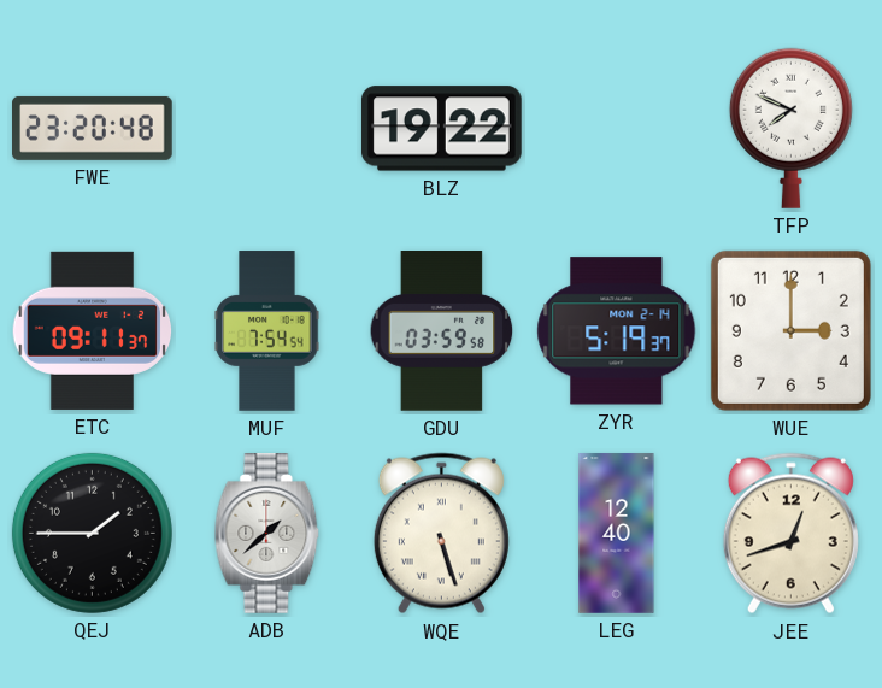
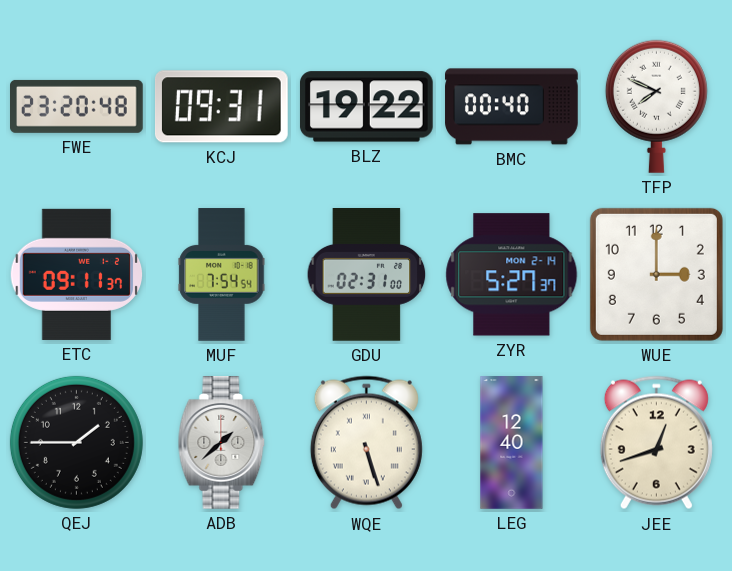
KCJ: none -> 09:31
BMC: none -> 00:40
GDU: 03:59 -> 02:31
ZYR: 5:19 -> 5:27
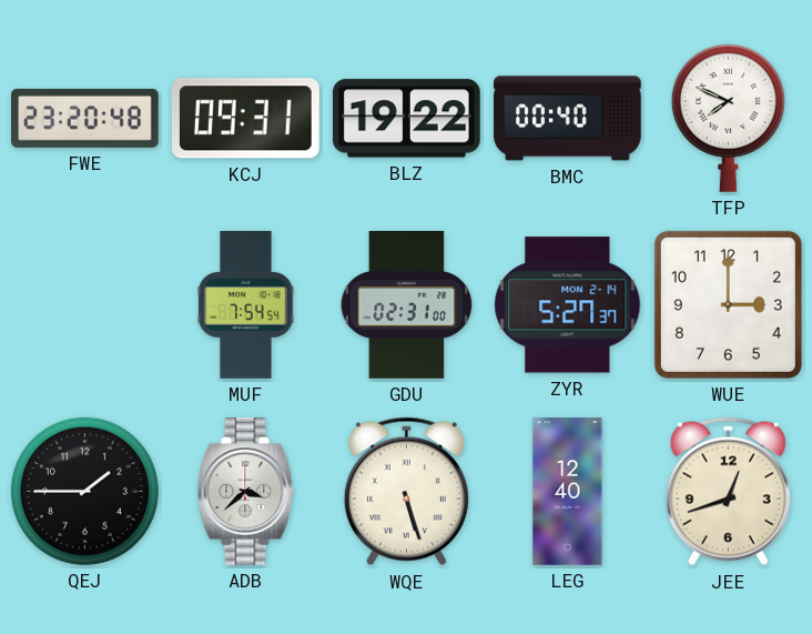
ETC: 09:11 -> none
ADB: 1:38 -> 3:38
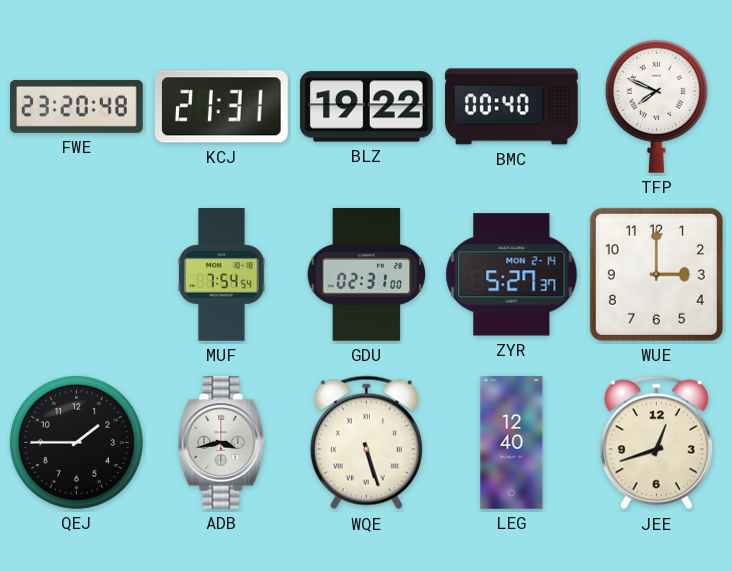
KCJ: 09:31 -> 21:31
ADB: 3:38 -> 3:43
